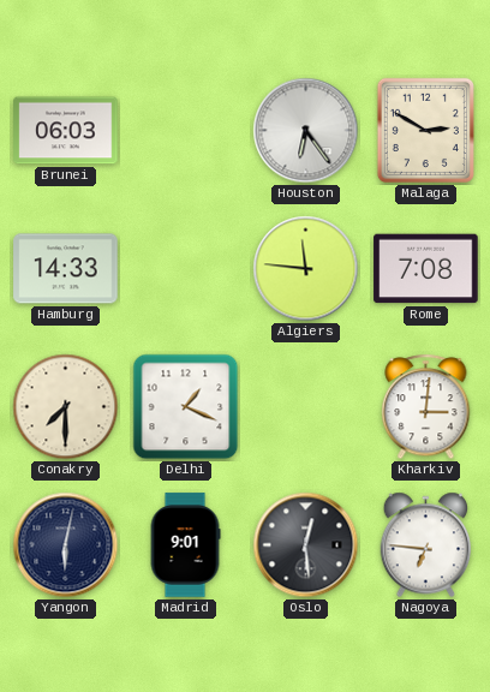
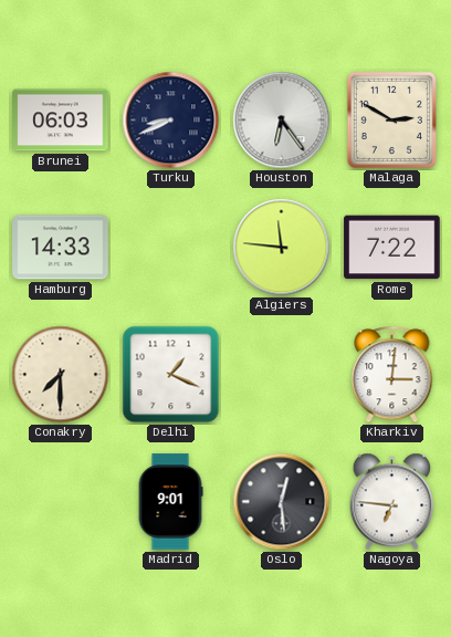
Turku: none -> 8:41
Rome: 7:08 -> 7:22
Yangon: 6:02 -> none
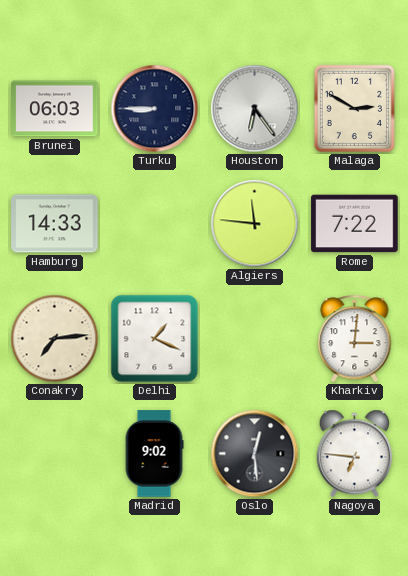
Turku: 8:41 -> 8:45
Conakry: 7:30 -> 7:14
Madrid: 9:01 -> 9:02
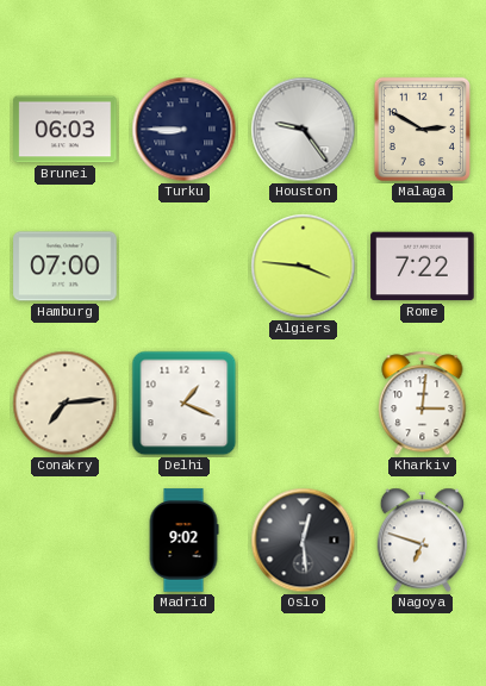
Houston: 6:24 -> 9:24
Hamburg: 14:33 -> 07:00
Algiers: 11:46 -> 3:46
Nagoya: 6:46 -> 6:48
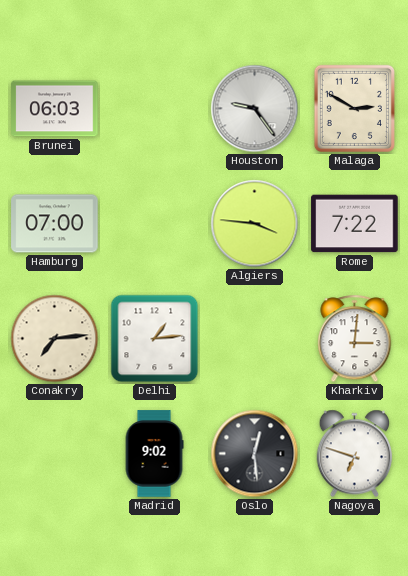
Turku: 8:45 -> none
Delhi: 1:19 -> 1:14
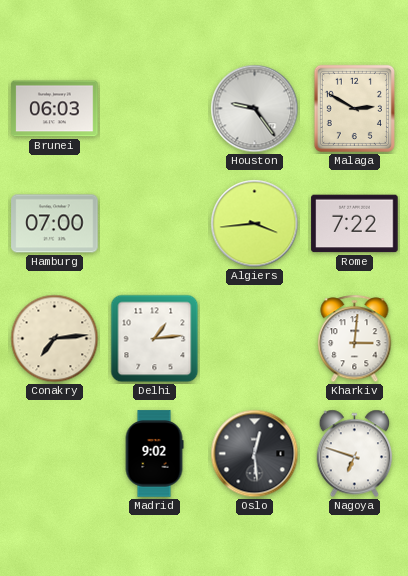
Algiers: 3:46 -> 3:44
